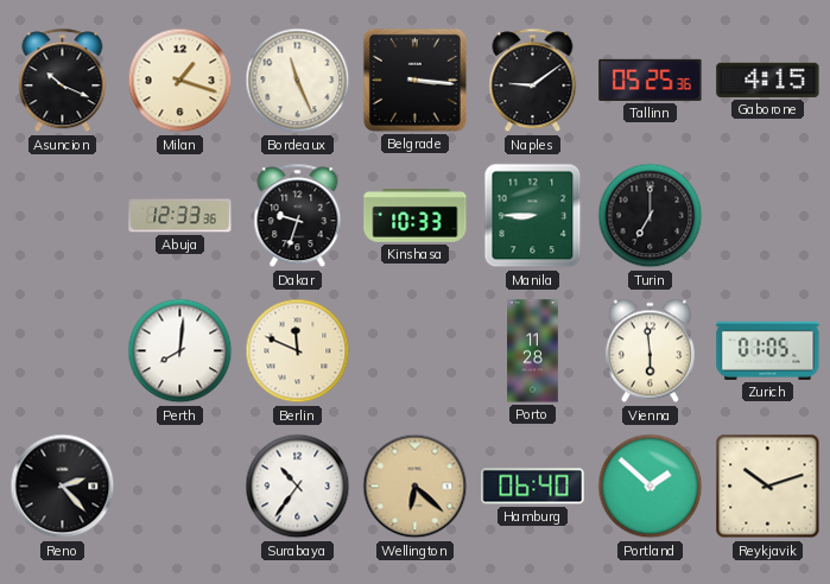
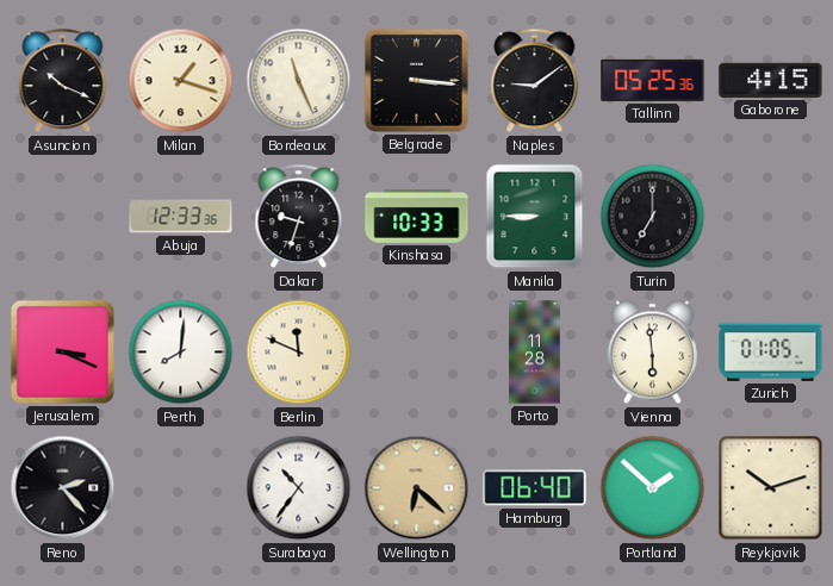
Jerusalem: none -> 3:19
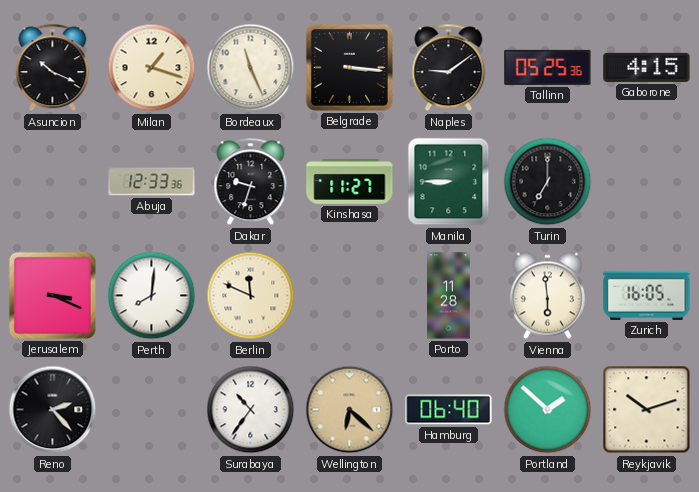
Kinshasa: 10:33 -> 11:27
Zurich: 01:05 -> 16:05
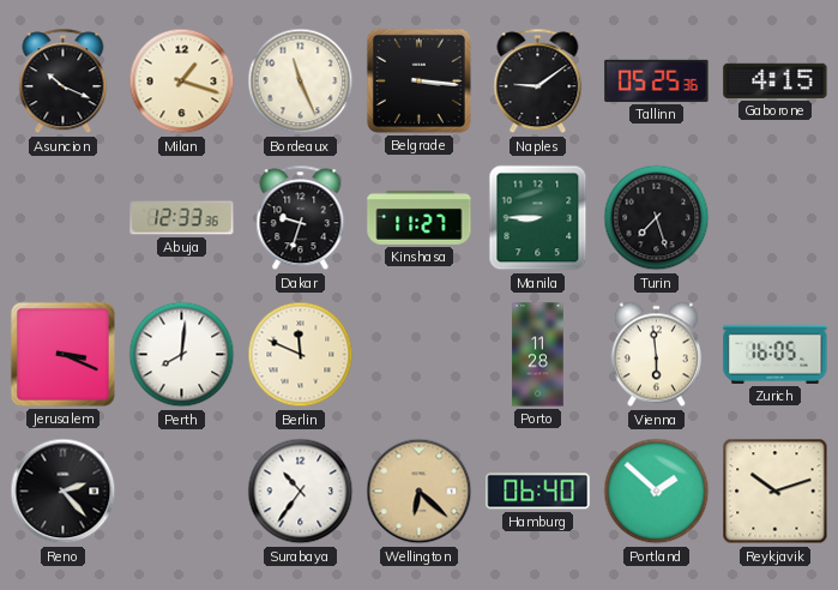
Turin: 7:00 -> 7:27
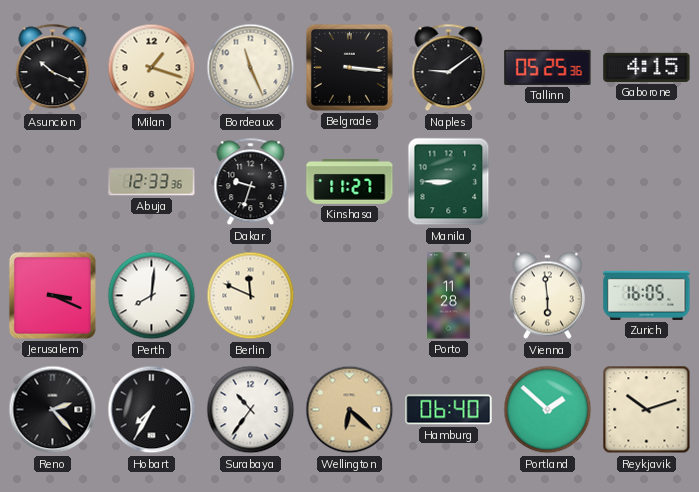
Turin: 7:27 -> none
Hobart: none -> 7:35
